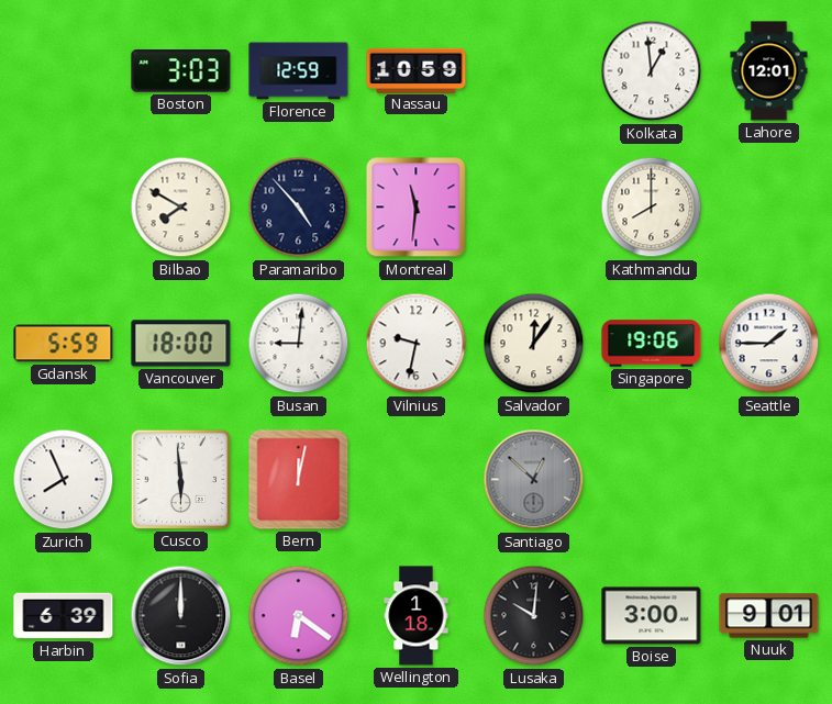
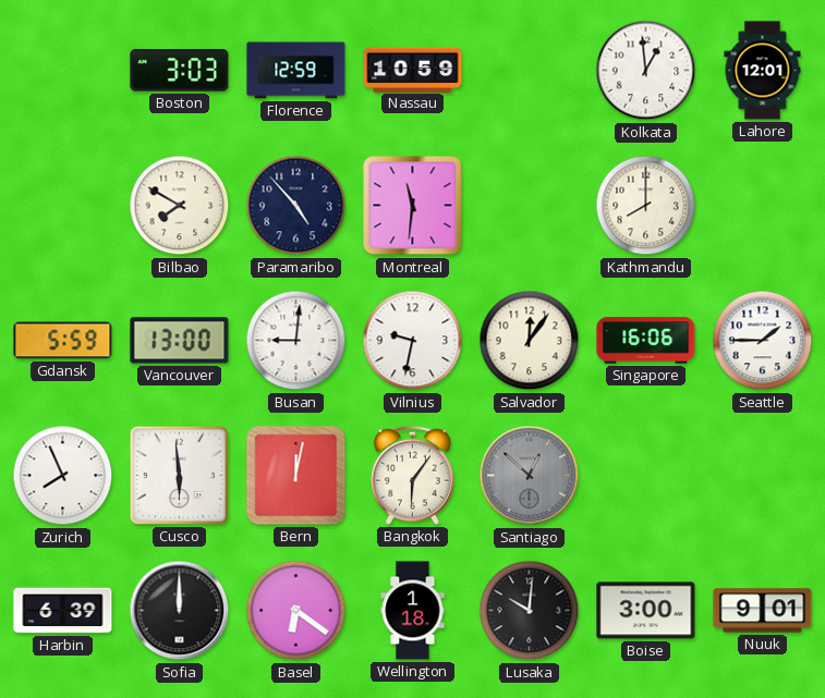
Vancouver: 18:00 -> 13:00
Singapore: 19:06 -> 16:06
Bangkok: none -> 6:06
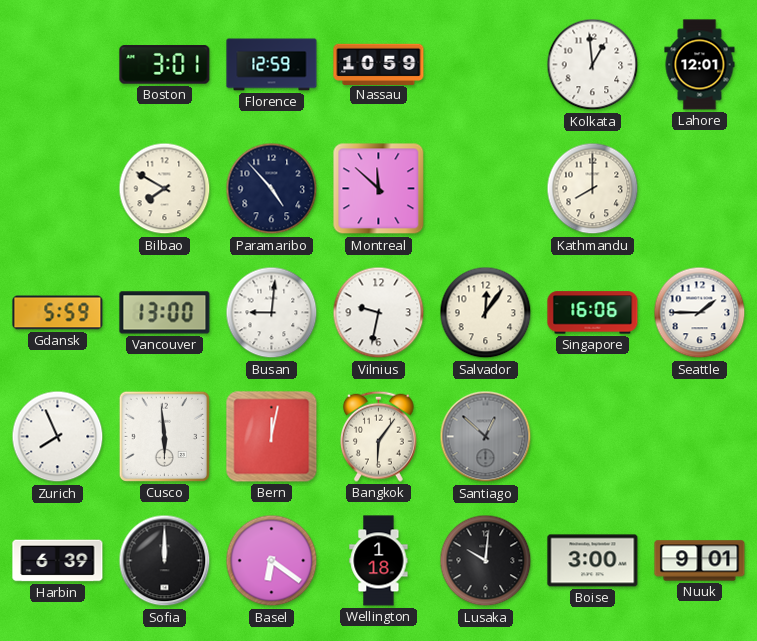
Boston: 3:03 -> 3:01
Montreal: 11:31 -> 11:52
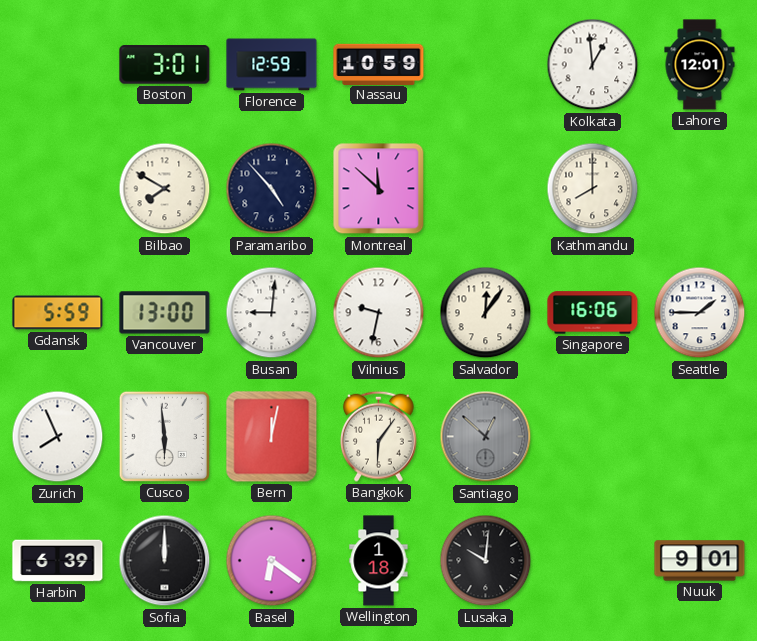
Boise: 3:00 -> none
